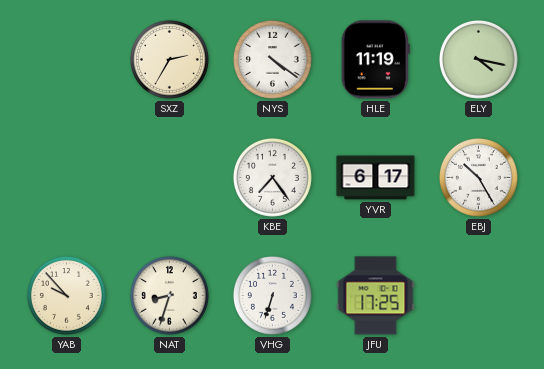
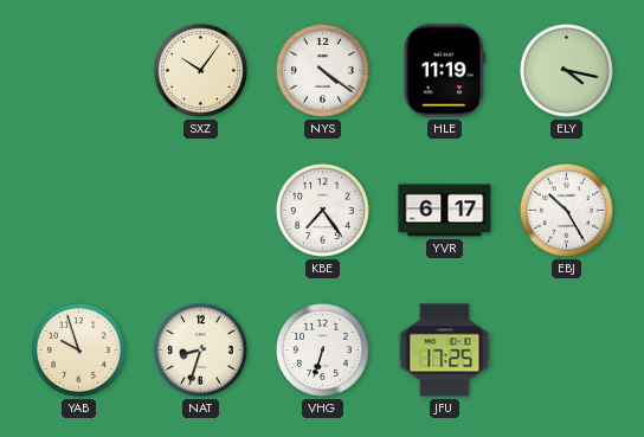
SXZ: 2:35 -> 10:06
YAB: 9:53 -> 9:57
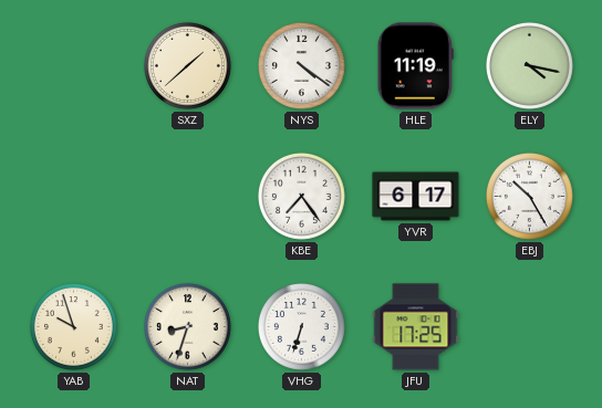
SXZ: 10:06 -> 1:38
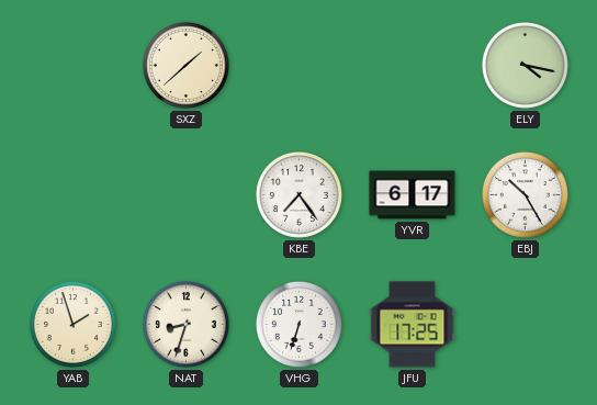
NYS: 4:21 -> none
HLE: 11:19 -> none
YAB: 9:57 -> 1:57
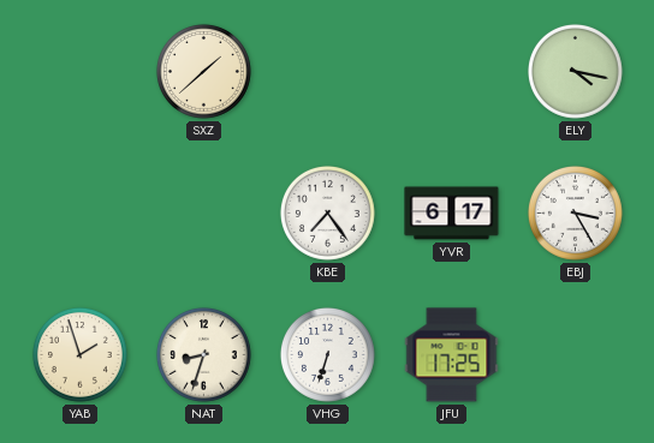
EBJ: 10:25 -> 3:25
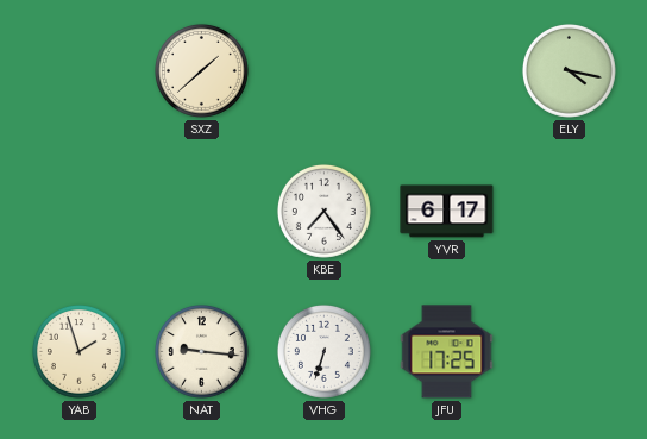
EBJ: 3:25 -> none
NAT: 8:33 -> 9:16
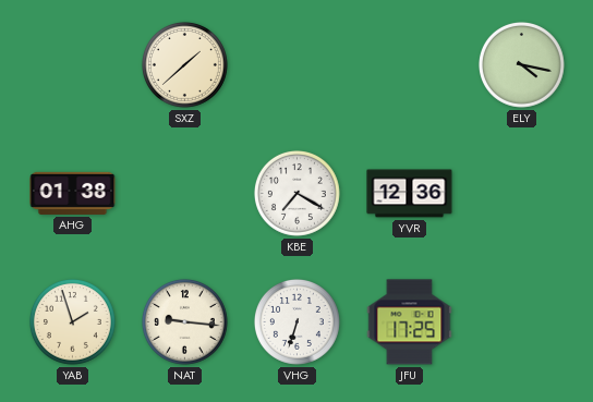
AHG: none -> 01:38
KBE: 7:24 -> 7:20
YVR: 6:17 -> 12:36
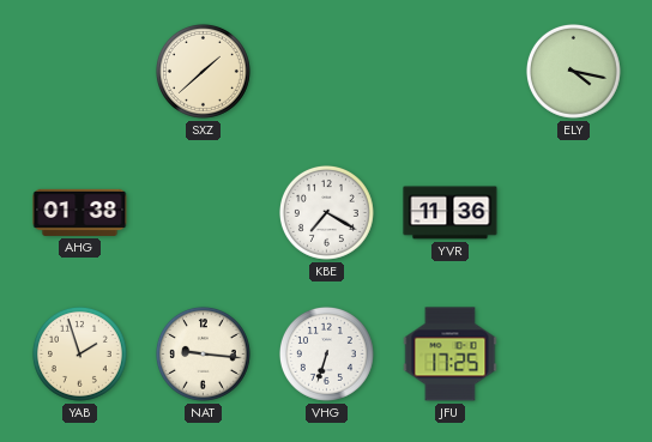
YVR: 12:36 -> 11:36
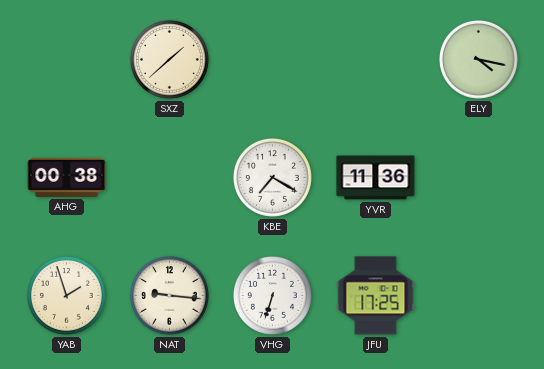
AHG: 01:38 -> 00:38
